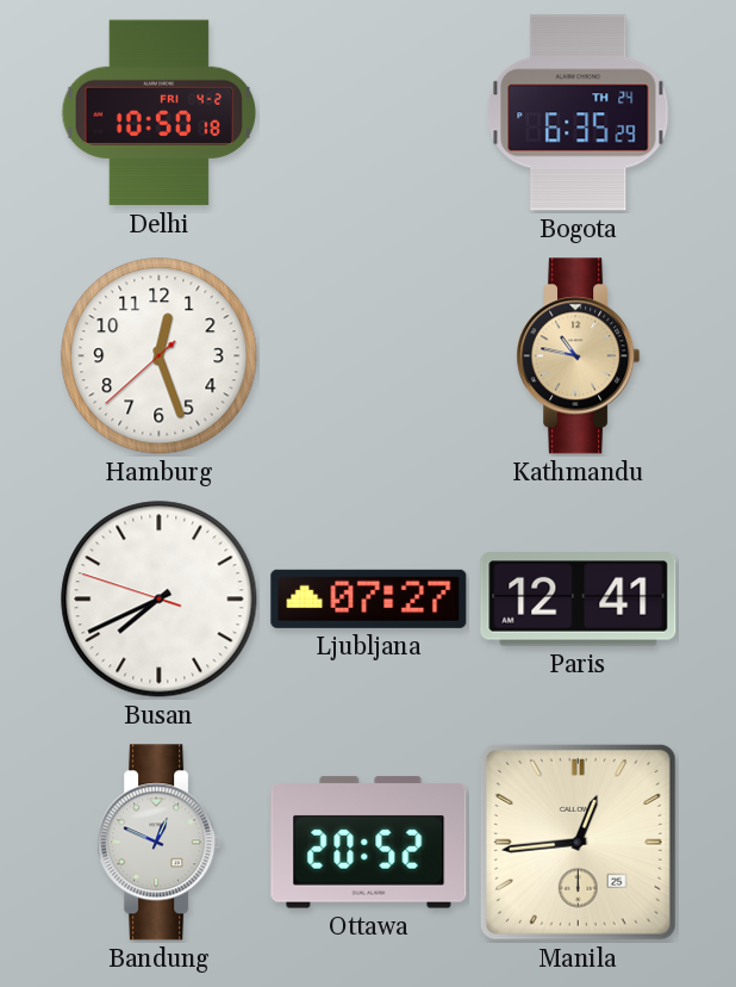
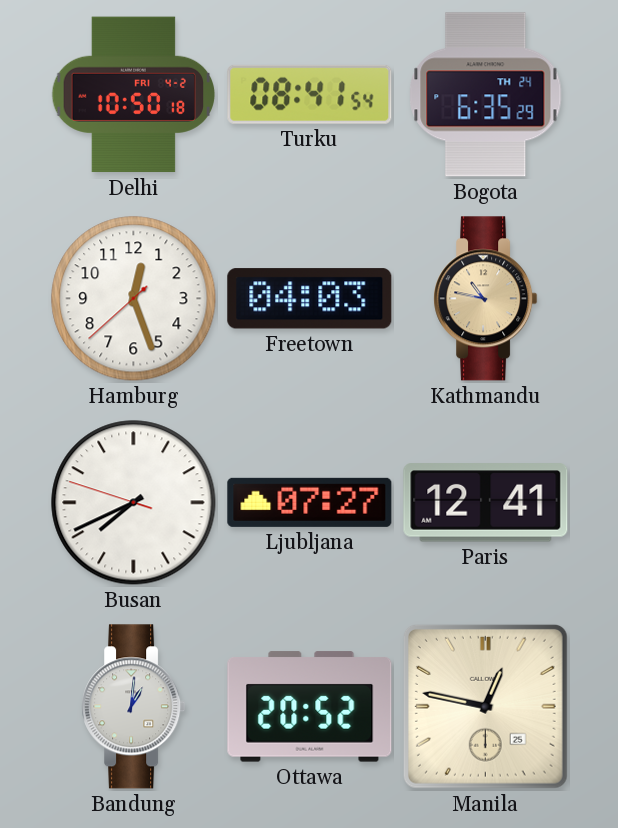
Turku: none -> 08:41
Freetown: none -> 04:03
Bandung: 12:49 -> 1:01
Manila: 12:44 -> 12:47
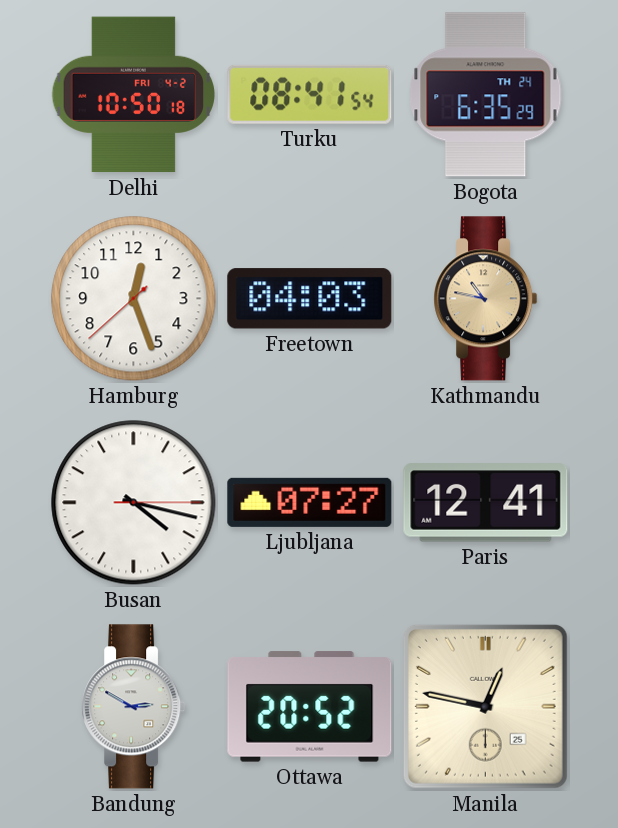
Busan: 7:40 -> 4:17
Bandung: 1:01 -> 2:50
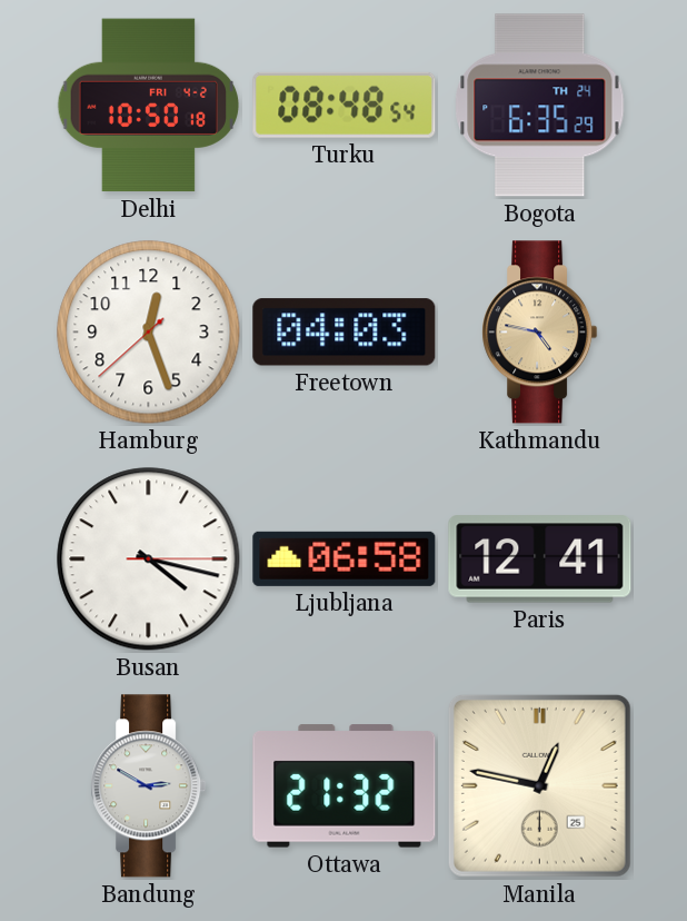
Turku: 08:41 -> 08:48
Kathmandu: 10:47 -> 4:47
Ljubljana: 07:27 -> 06:58
Ottawa: 20:52 -> 21:32
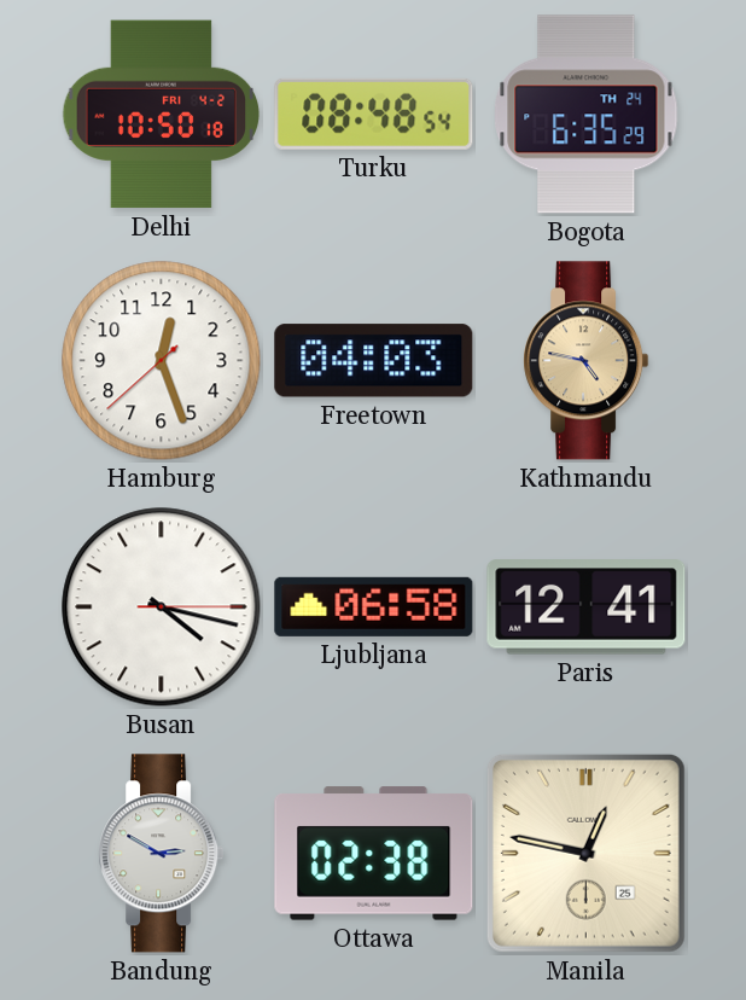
Ottawa: 21:32 -> 02:38
